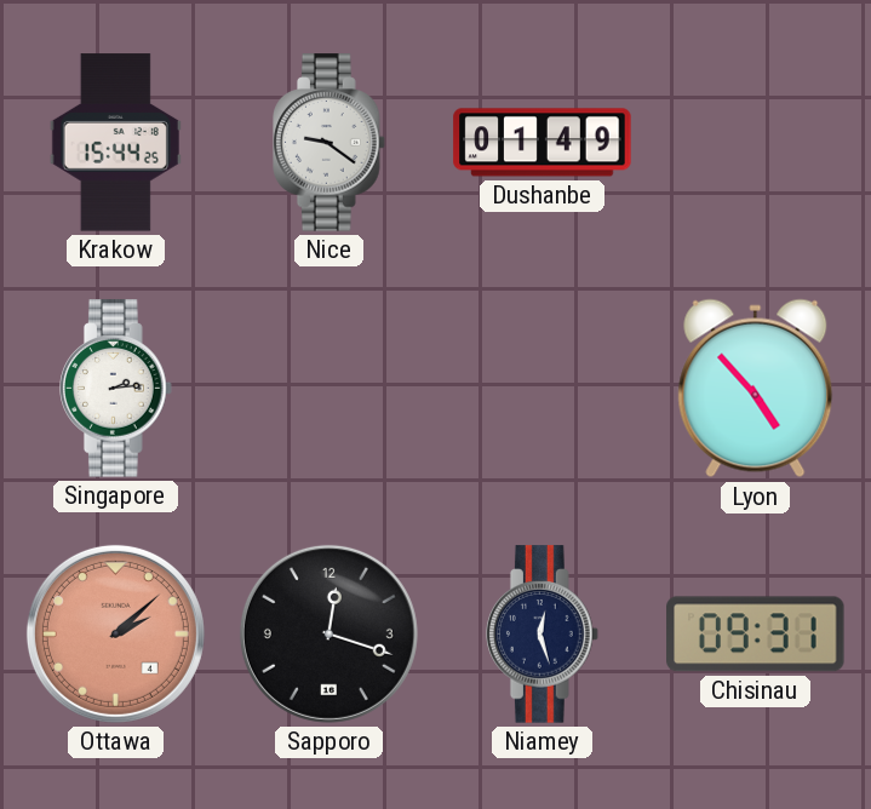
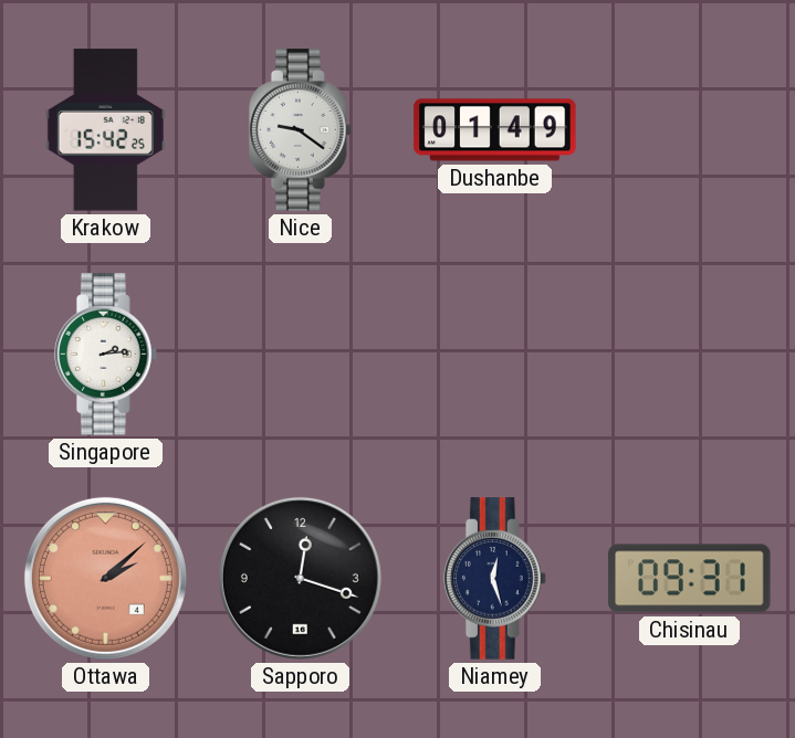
Krakow: 15:44 -> 15:42
Lyon: 4:53 -> none
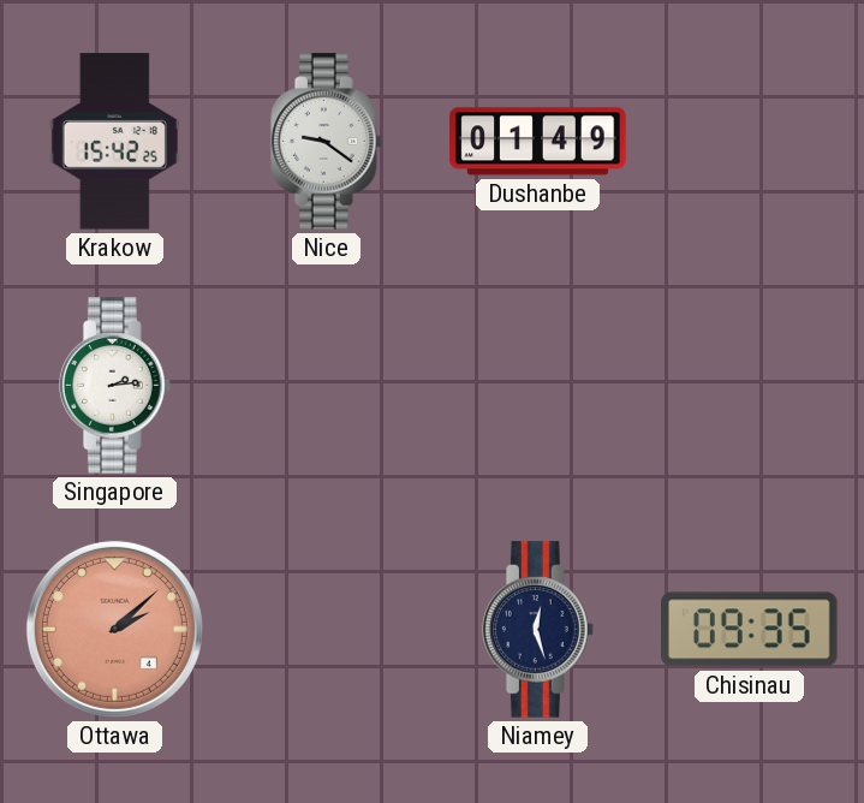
Sapporo: 12:18 -> none
Chisinau: 09:31 -> 09:35
